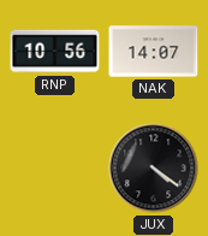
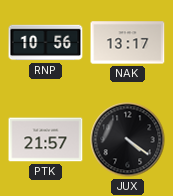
NAK: 14:07 -> 13:17
PTK: none -> 21:57
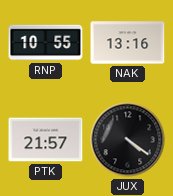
RNP: 10:56 -> 10:55
NAK: 13:17 -> 13:16
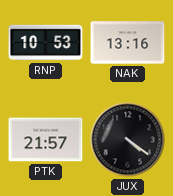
RNP: 10:55 -> 10:53
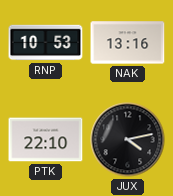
PTK: 21:57 -> 22:10
JUX: 4:21 -> 4:13
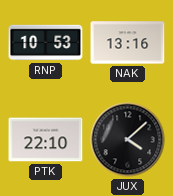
JUX: 4:13 -> 4:08
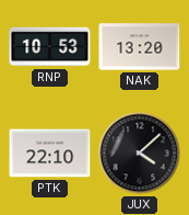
NAK: 13:16 -> 13:20
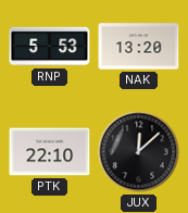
RNP: 10:53 -> 5:53
JUX: 4:08 -> 12:08
